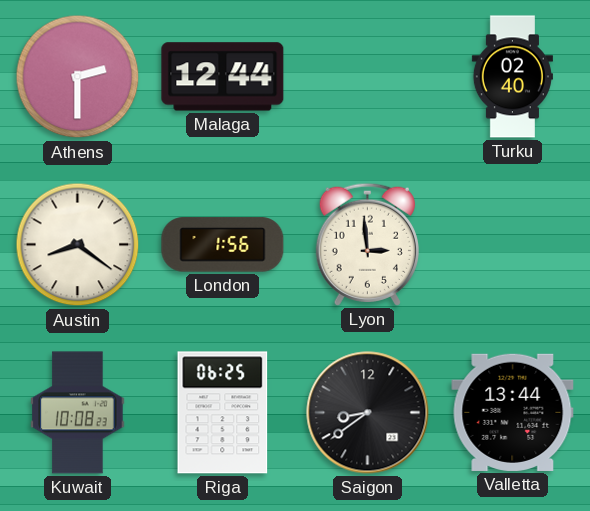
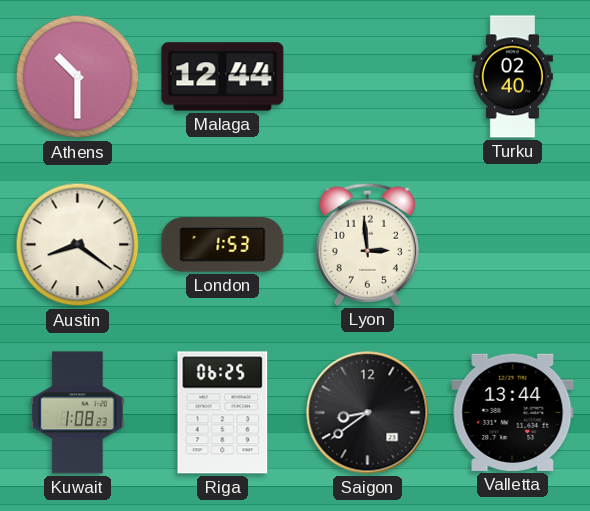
Athens: 2:30 -> 10:30
London: 1:56 -> 1:53
Kuwait: 10:08 -> 1:08
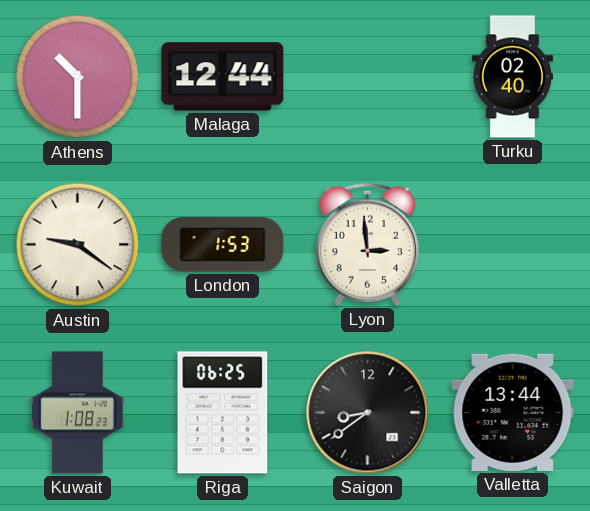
Austin: 8:21 -> 9:21
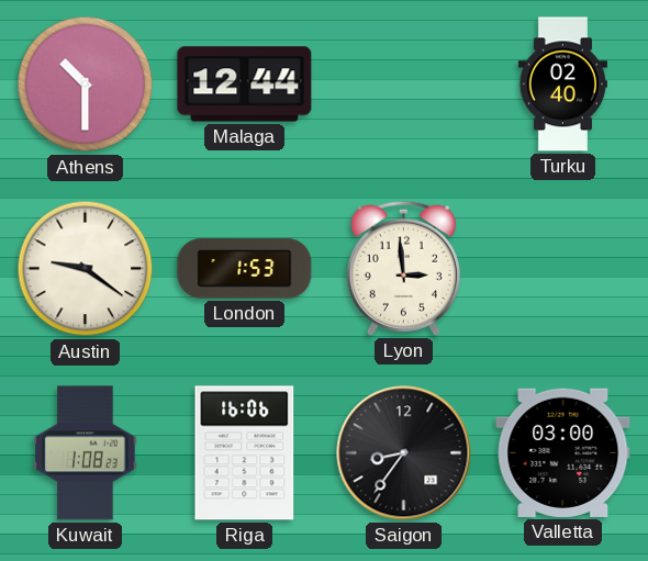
Riga: 06:25 -> 16:06
Saigon: 8:39 -> 8:36
Valletta: 13:44 -> 03:00
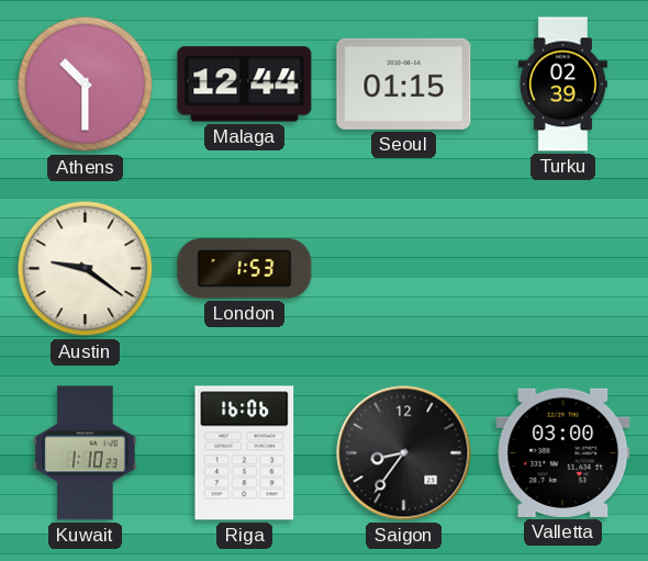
Seoul: none -> 01:15
Turku: 02:40 -> 02:39
Lyon: 2:59 -> none
Kuwait: 1:08 -> 1:10
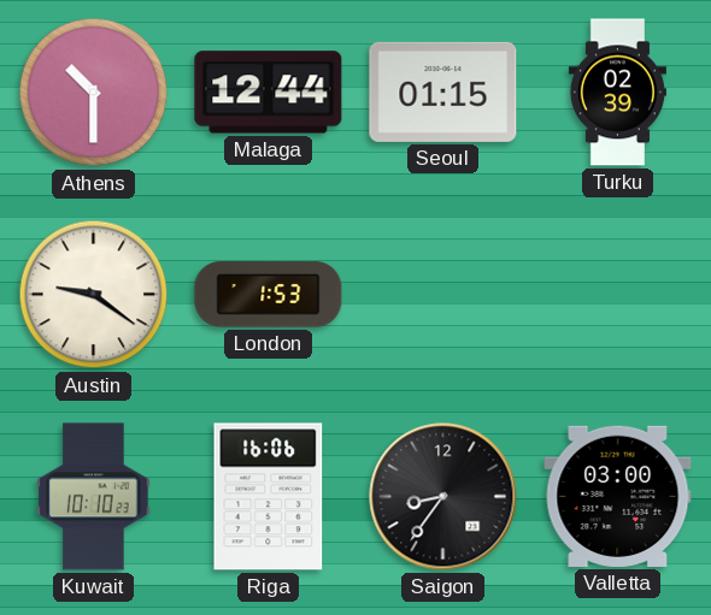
Kuwait: 1:10 -> 10:10
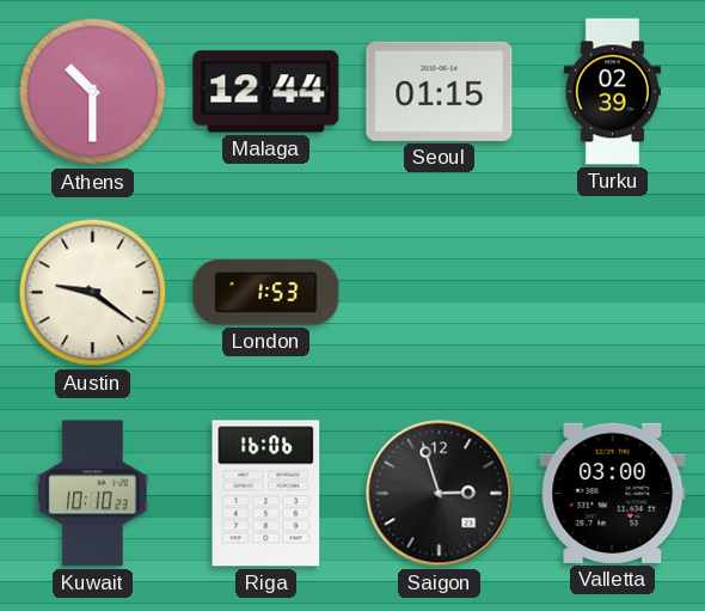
Saigon: 8:36 -> 2:57
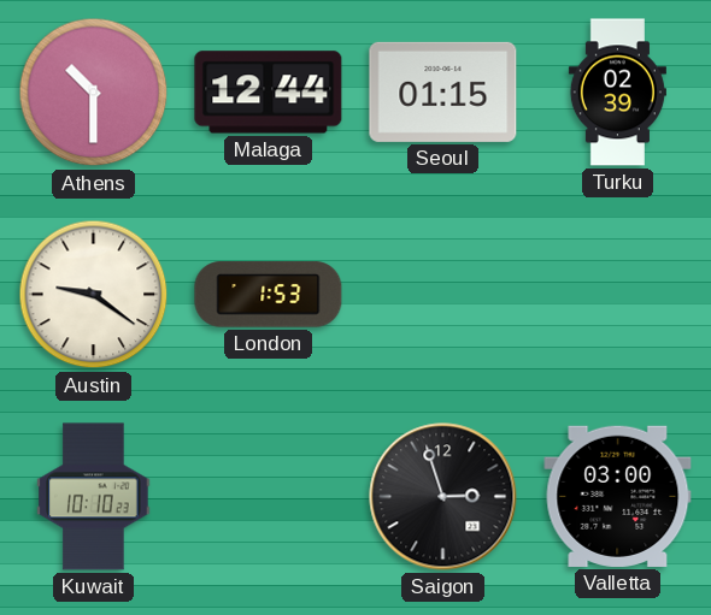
Riga: 16:06 -> none
